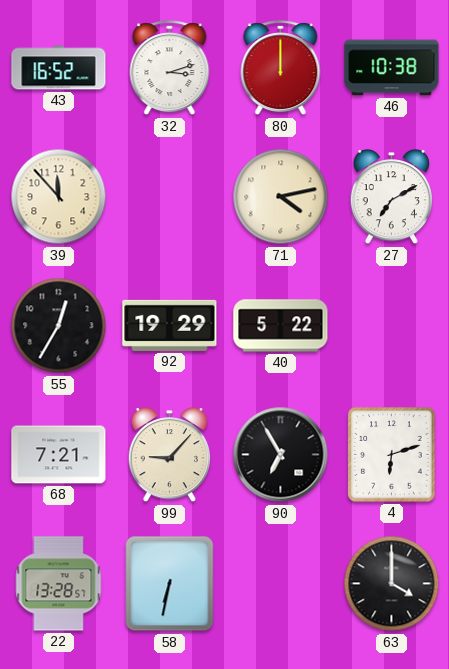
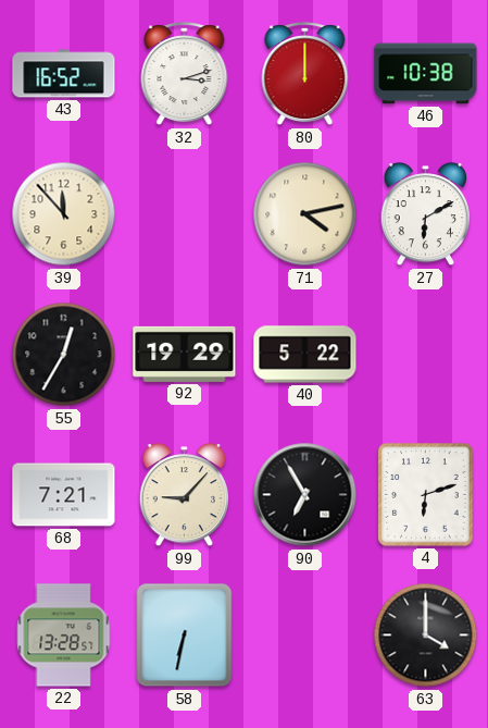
27: 7:10 -> 6:10
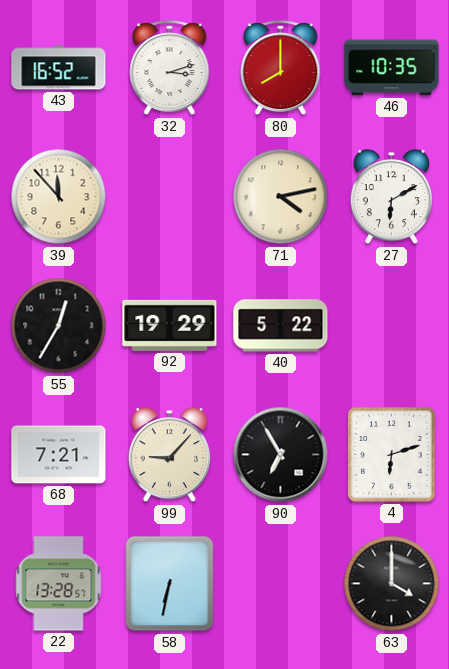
80: 12:00 -> 8:00
46: 10:38 -> 10:35
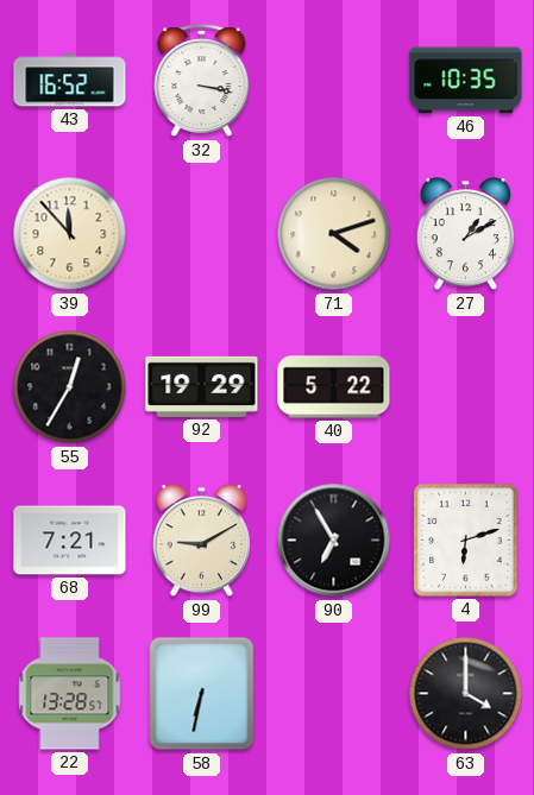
32: 3:12 -> 3:17
80: 8:00 -> none
71: 4:13 -> 4:12
27: 6:10 -> 1:10
99: 9:07 -> 9:10
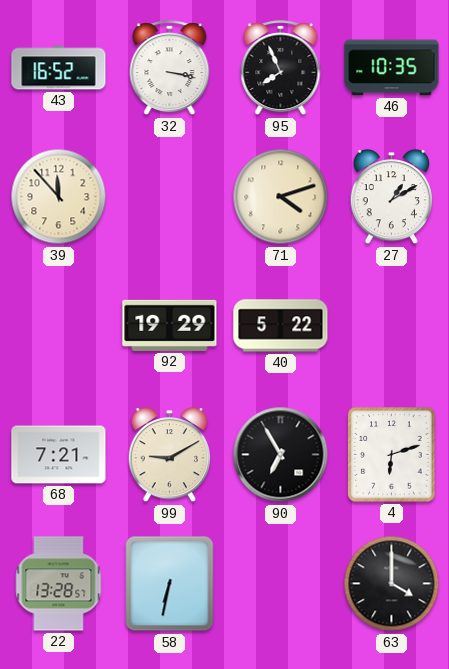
95: none -> 7:56
55: 12:35 -> none
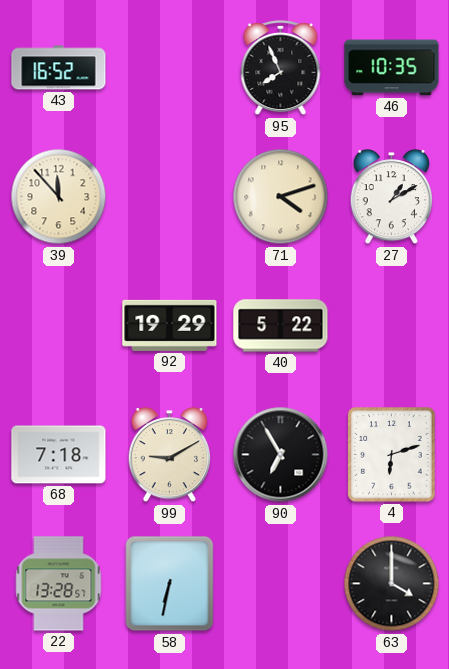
32: 3:17 -> none
68: 7:21 -> 7:18
